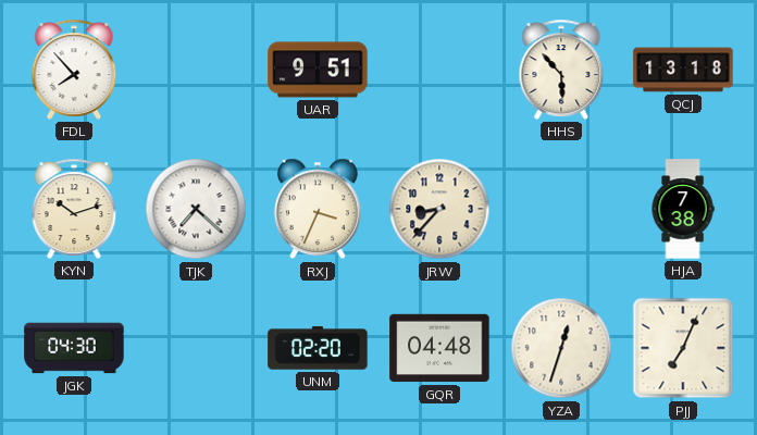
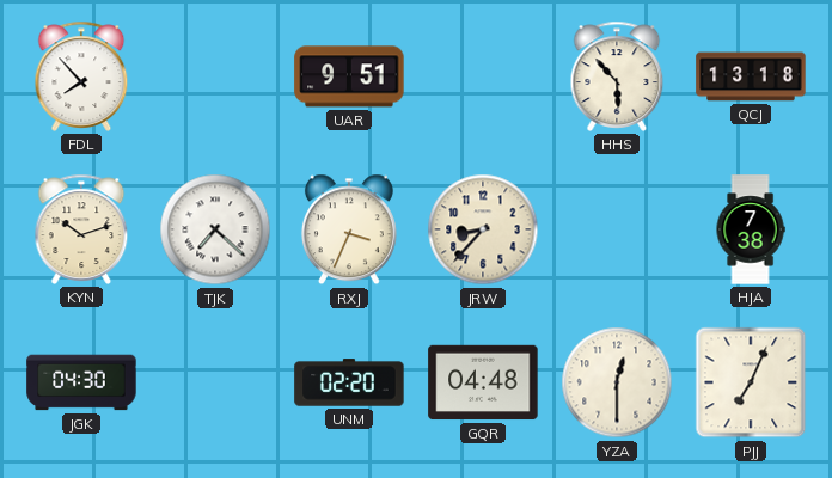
YZA: 12:33 -> 12:30
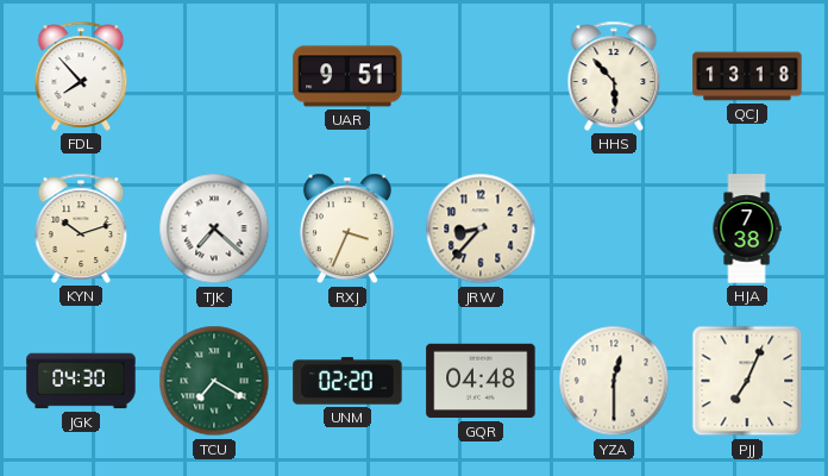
TCU: none -> 7:20
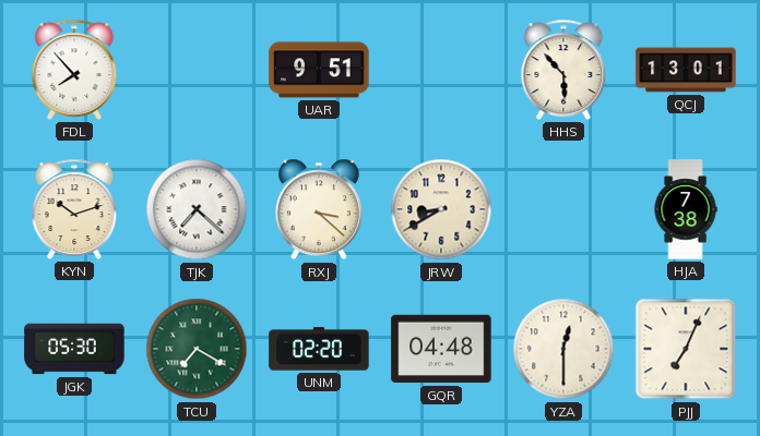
QCJ: 13:18 -> 13:01
RXJ: 3:34 -> 3:22
JRW: 8:37 -> 8:40
JGK: 04:30 -> 05:30
